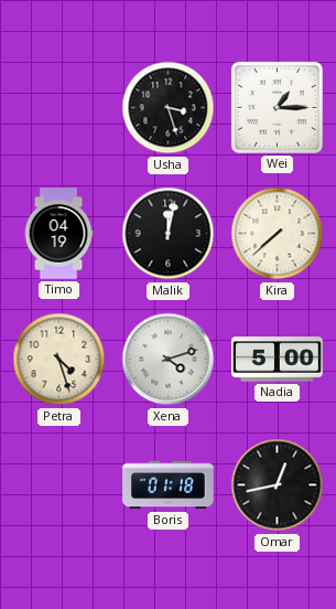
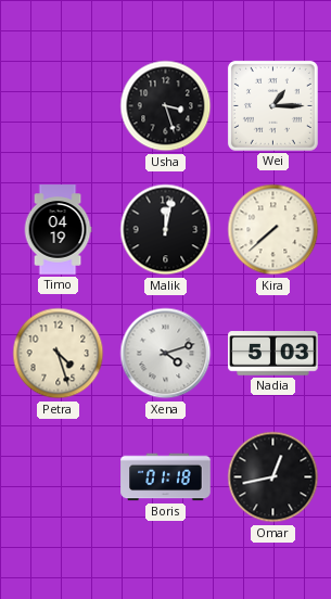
Nadia: 5:00 -> 5:03
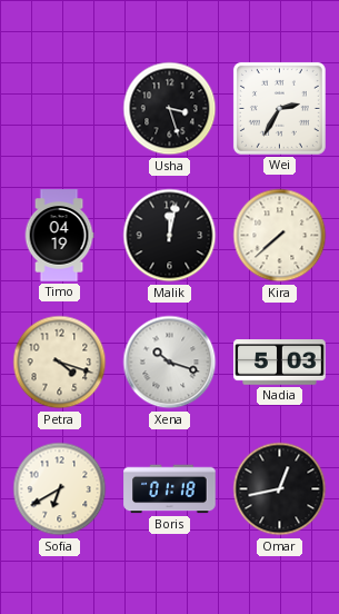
Wei: 1:15 -> 2:35
Petra: 4:27 -> 4:18
Xena: 4:12 -> 10:18
Sofia: none -> 6:40
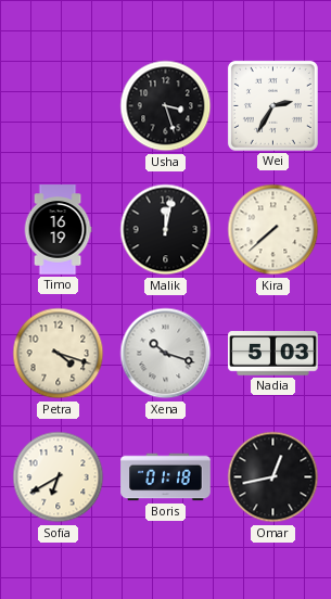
Timo: 04:19 -> 16:19
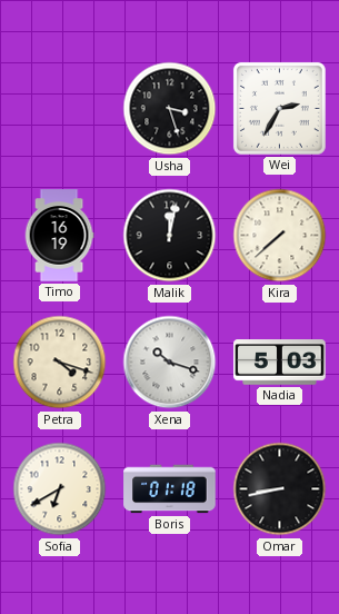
Omar: 12:43 -> 8:43
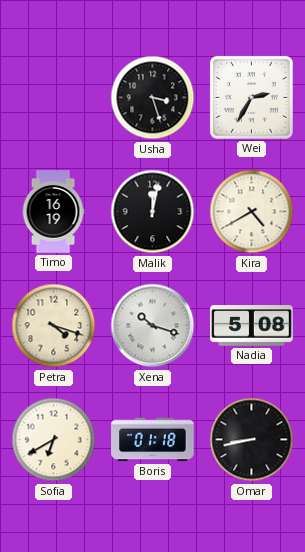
Kira: 7:38 -> 4:40
Nadia: 5:03 -> 5:08
